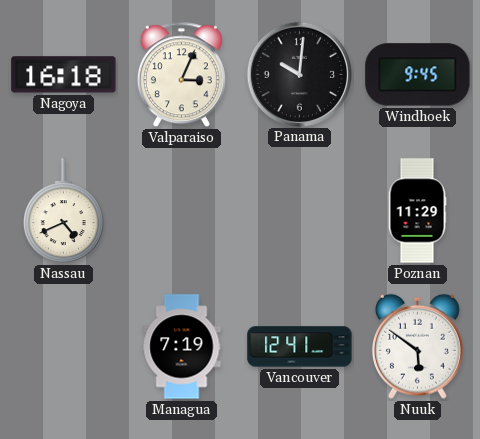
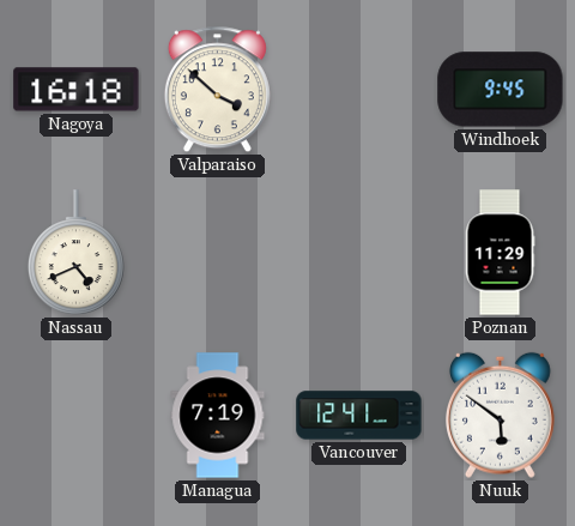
Valparaiso: 3:04 -> 3:52
Panama: 10:01 -> none
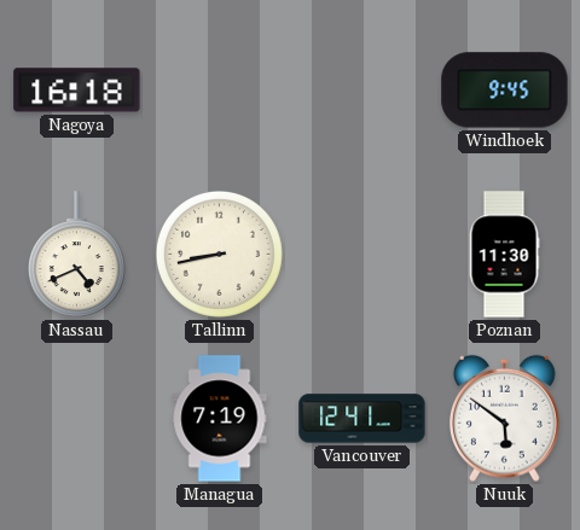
Valparaiso: 3:52 -> none
Tallinn: none -> 8:43
Poznan: 11:29 -> 11:30
